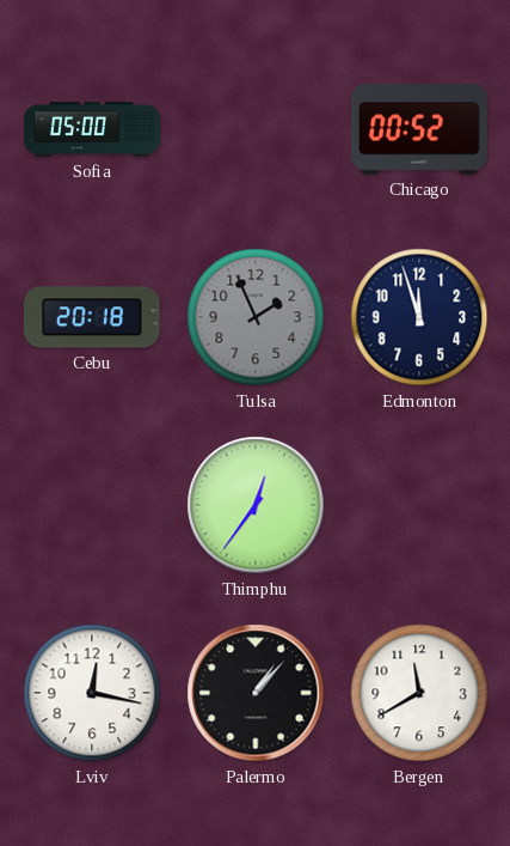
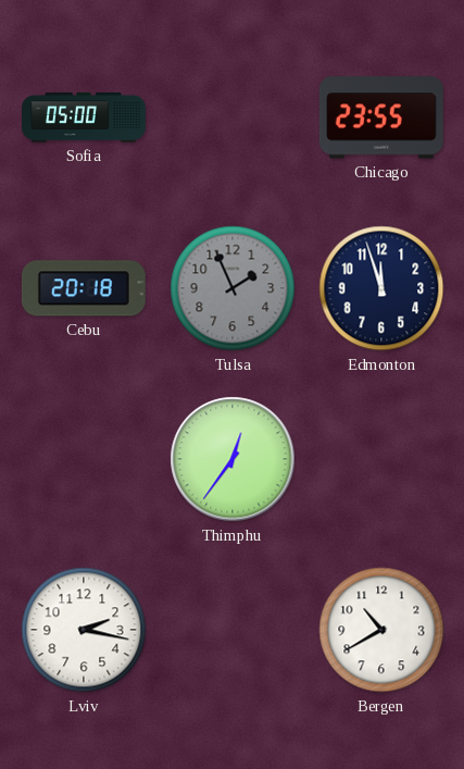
Chicago: 00:52 -> 23:55
Lviv: 12:17 -> 2:17
Palermo: 1:07 -> none
Bergen: 11:40 -> 10:40
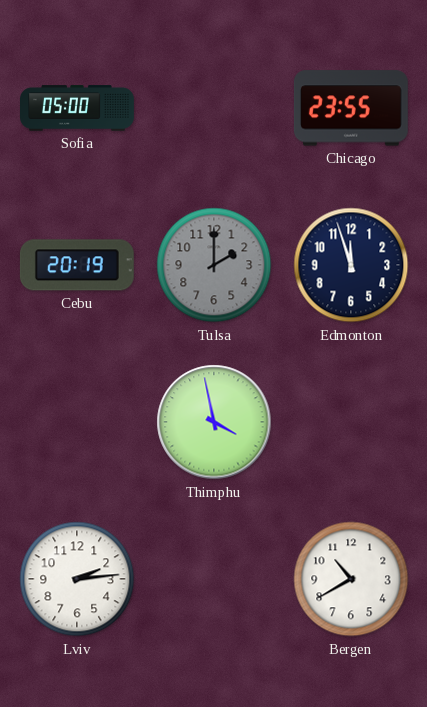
Cebu: 20:18 -> 20:19
Tulsa: 1:56 -> 2:00
Thimphu: 12:36 -> 3:58
Lviv: 2:17 -> 2:14
